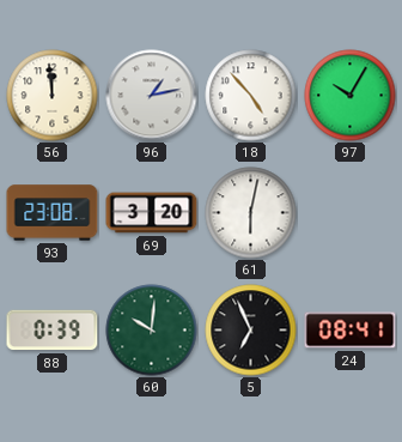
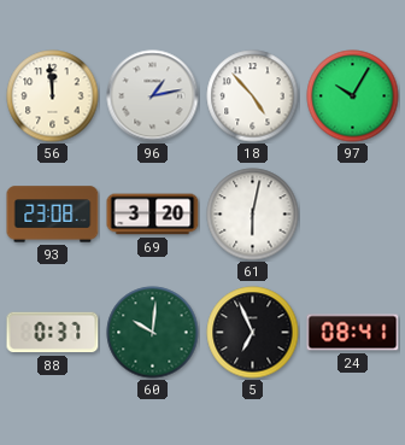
88: 0:39 -> 0:37
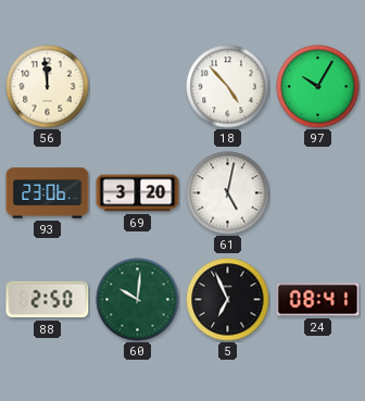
96: 1:13 -> none
93: 23:08 -> 23:06
61: 6:02 -> 5:02
88: 0:37 -> 2:50
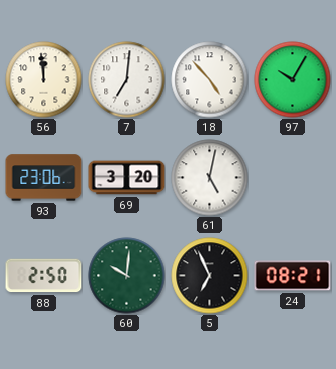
7: none -> 7:01
24: 08:41 -> 08:21
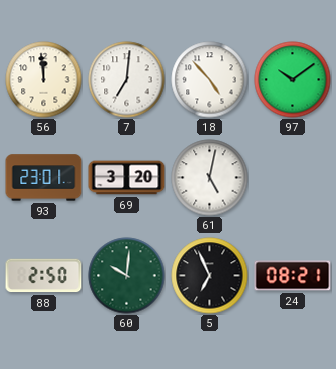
97: 10:05 -> 10:09
93: 23:06 -> 23:01
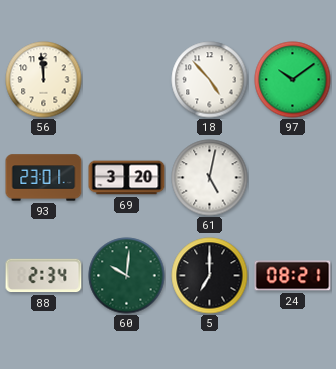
7: 7:01 -> none
88: 2:50 -> 2:34
5: 6:56 -> 7:00
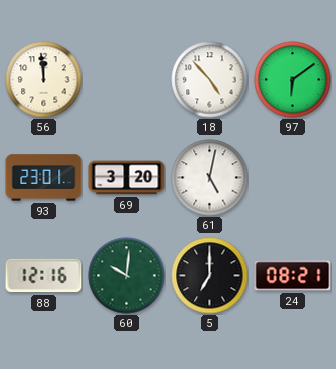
97: 10:09 -> 6:09
88: 2:34 -> 12:16
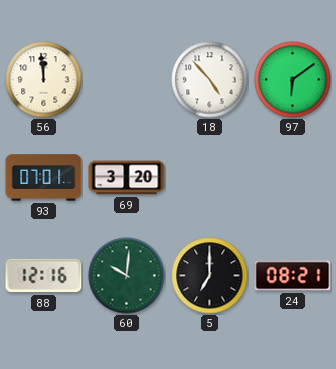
93: 23:01 -> 07:01
61: 5:02 -> none
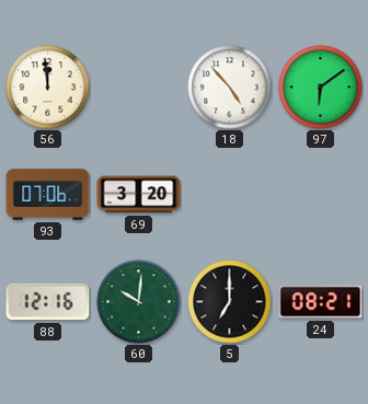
93: 07:01 -> 07:06
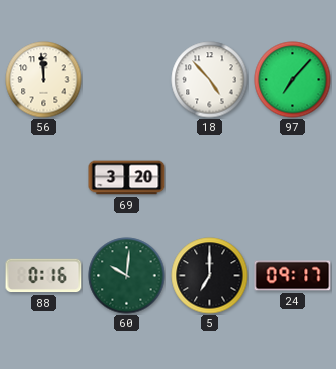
97: 6:09 -> 7:07
93: 07:06 -> none
88: 12:16 -> 0:16
24: 08:21 -> 09:17
